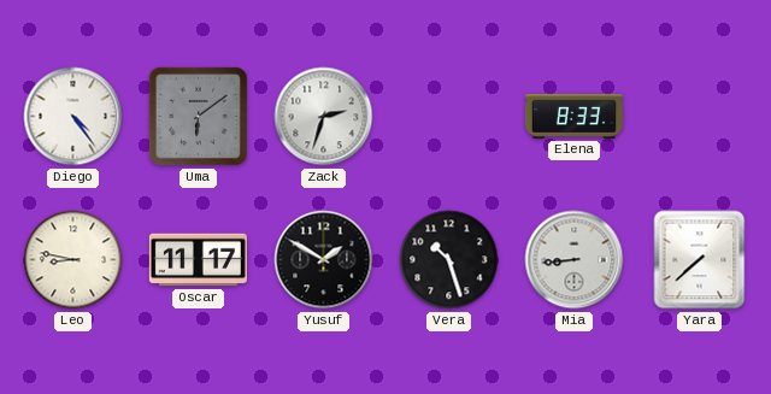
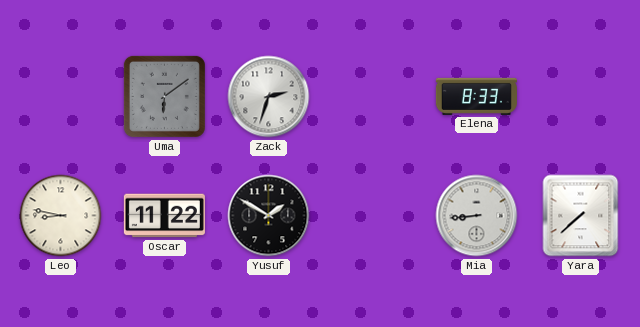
Diego: 4:24 -> none
Oscar: 11:17 -> 11:22
Vera: 10:27 -> none
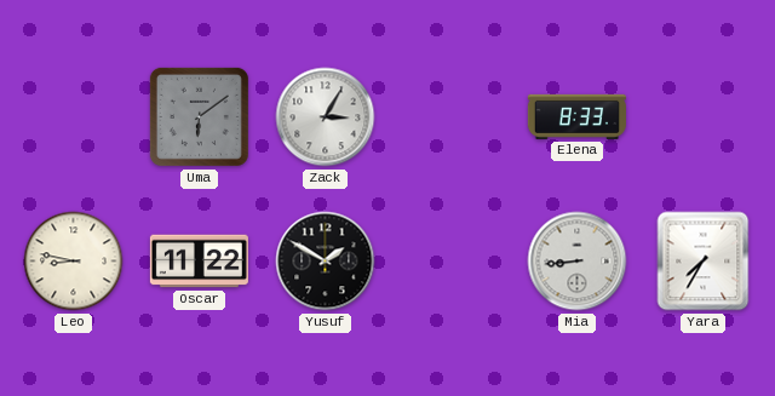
Zack: 2:33 -> 3:05
Yara: 7:38 -> 7:35
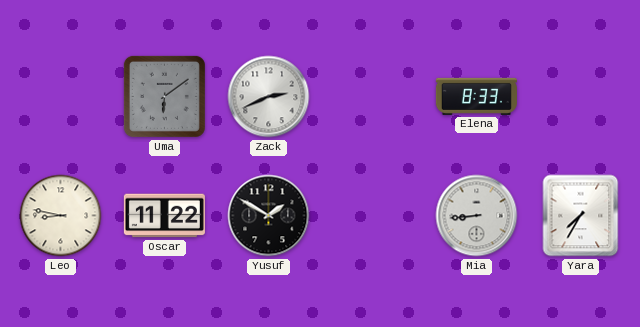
Zack: 3:05 -> 2:41
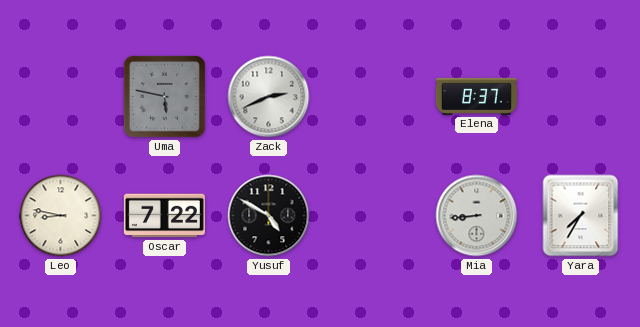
Uma: 6:09 -> 5:47
Elena: 8:33 -> 8:37
Oscar: 11:22 -> 7:22
Yusuf: 1:50 -> 4:50
